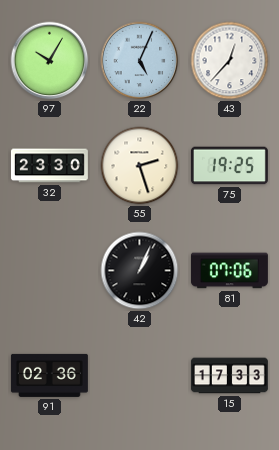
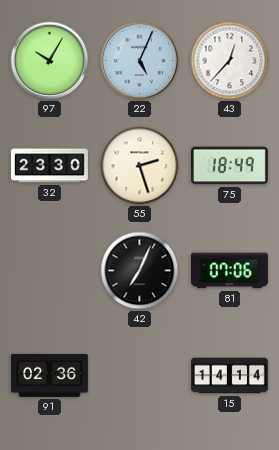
75: 19:25 -> 18:49
42: 1:04 -> 7:04
15: 17:33 -> 14:14
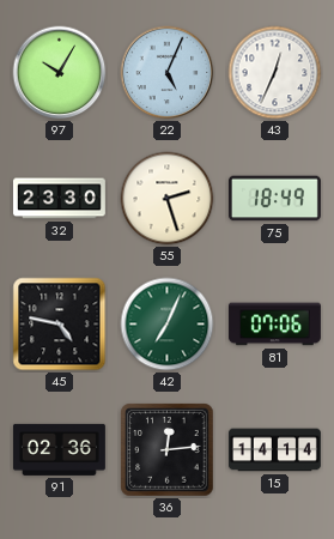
43: 12:37 -> 12:34
45: none -> 4:47
42 dial: black -> green
36: none -> 12:14
